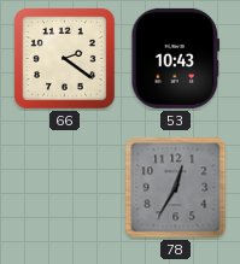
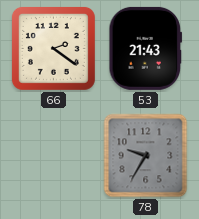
53: 10:43 -> 21:43
78: 12:35 -> 9:35
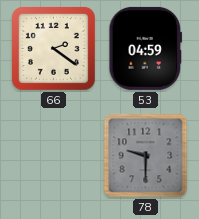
53: 21:43 -> 04:59
78: 9:35 -> 9:30
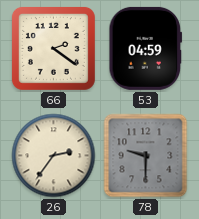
26: none -> 2:36
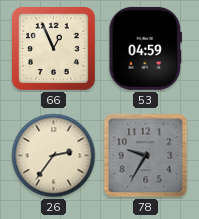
66: 2:21 -> 12:56
78: 9:30 -> 9:35
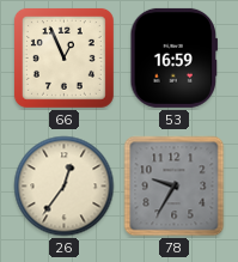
53: 04:59 -> 16:59
26: 2:36 -> 12:36
